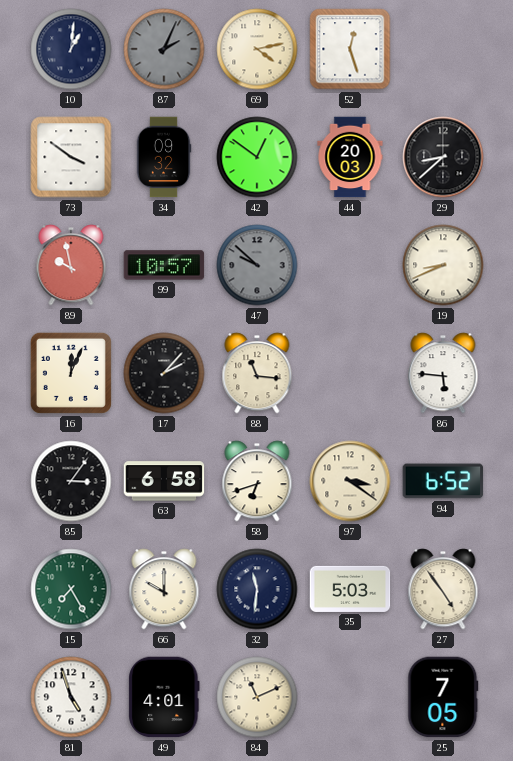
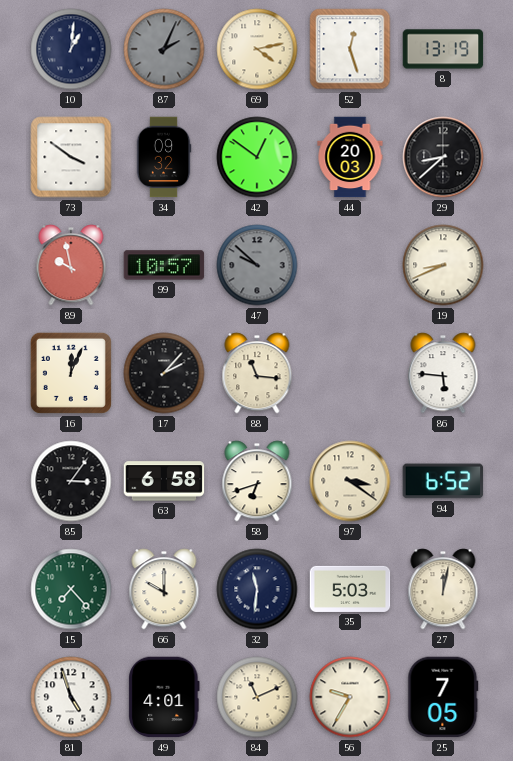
8: none -> 13:19
15: 7:25 -> 7:23
27: 4:54 -> 12:02
56: none -> 9:35
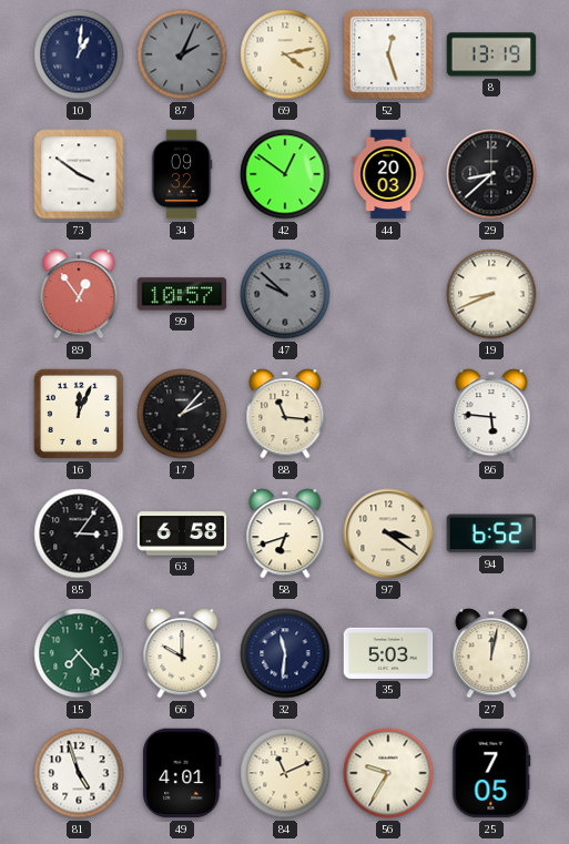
89: 9:58 -> 12:54
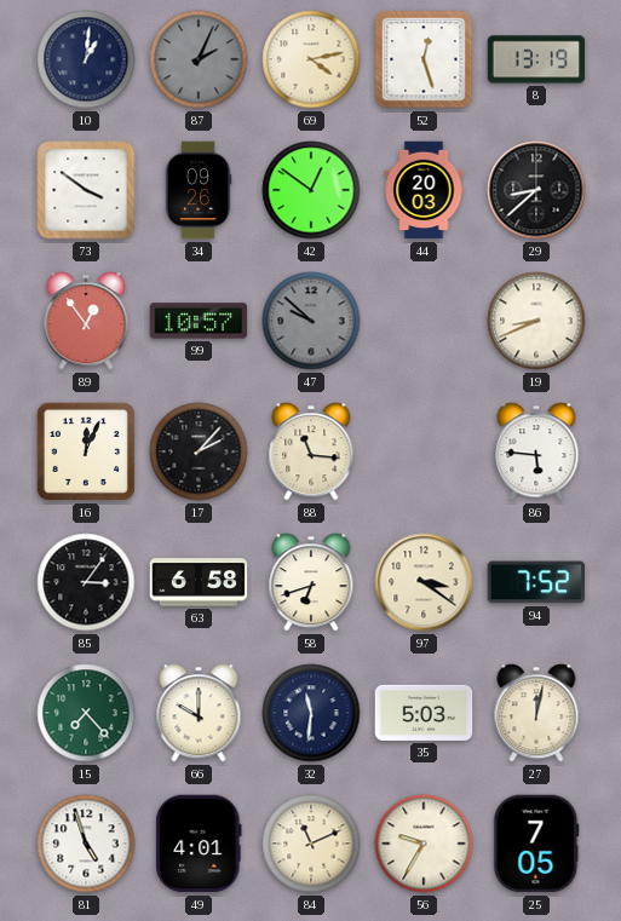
34: 09:32 -> 09:26
94: 6:52 -> 7:52
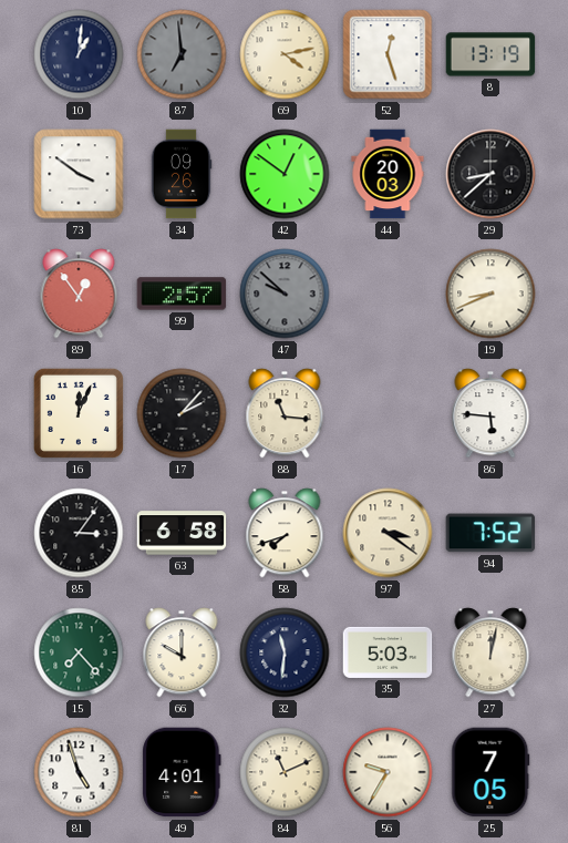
87: 2:04 -> 6:59
99: 10:57 -> 2:57
58: 6:42 -> 7:42
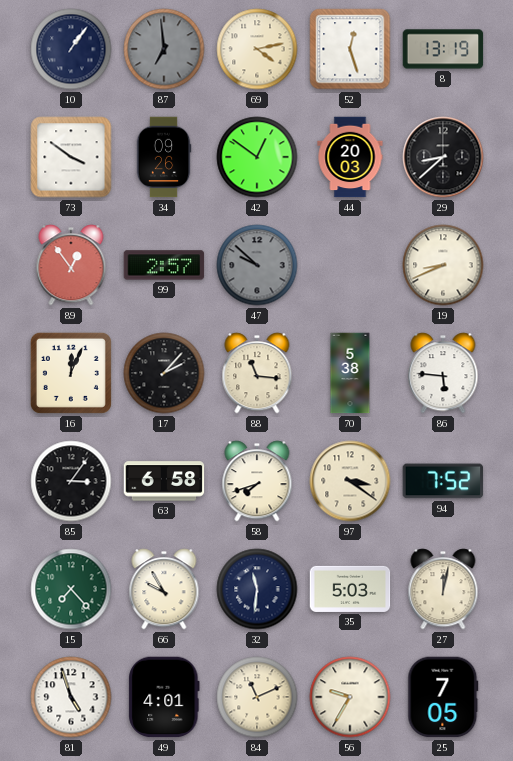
10: 1:01 -> 1:06
70: none -> 5:38
66: 10:00 -> 9:55
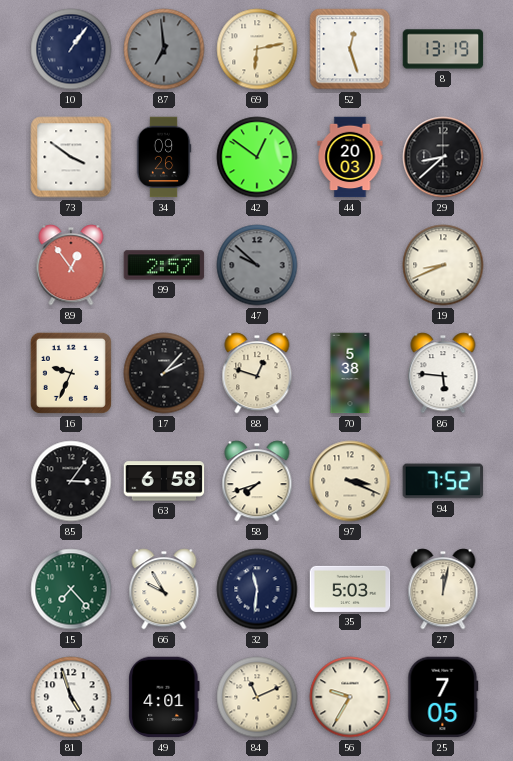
69: 4:13 -> 6:13
16: 12:04 -> 9:34
88: 11:16 -> 12:48
97: 3:21 -> 3:19
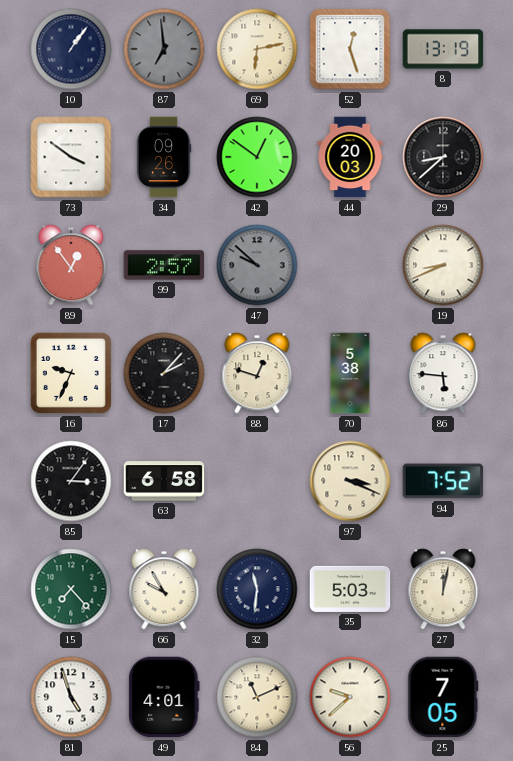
58: 7:42 -> none
56: 9:35 -> 9:38
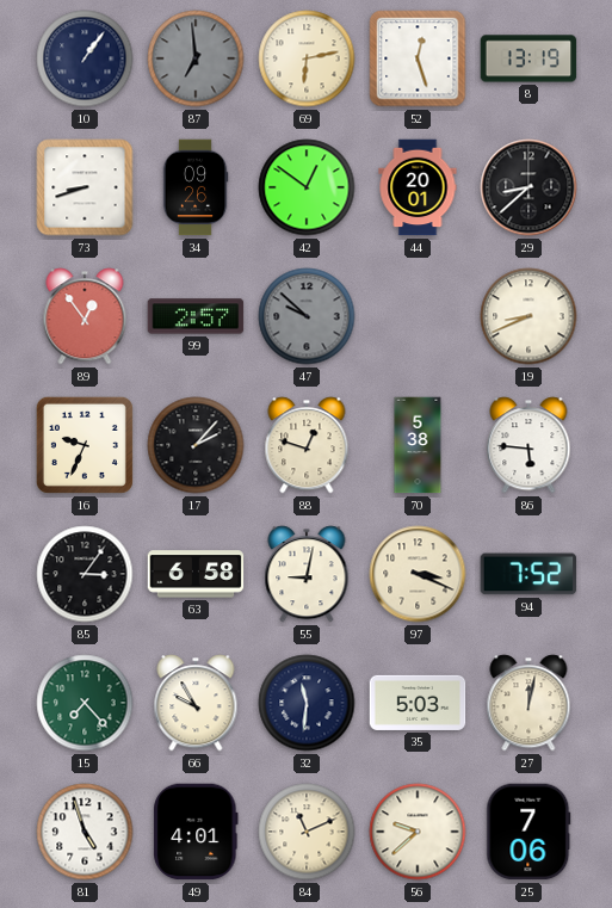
73: 3:51 -> 8:42
44: 20:03 -> 20:01
55: none -> 9:02
25: 7:05 -> 7:06
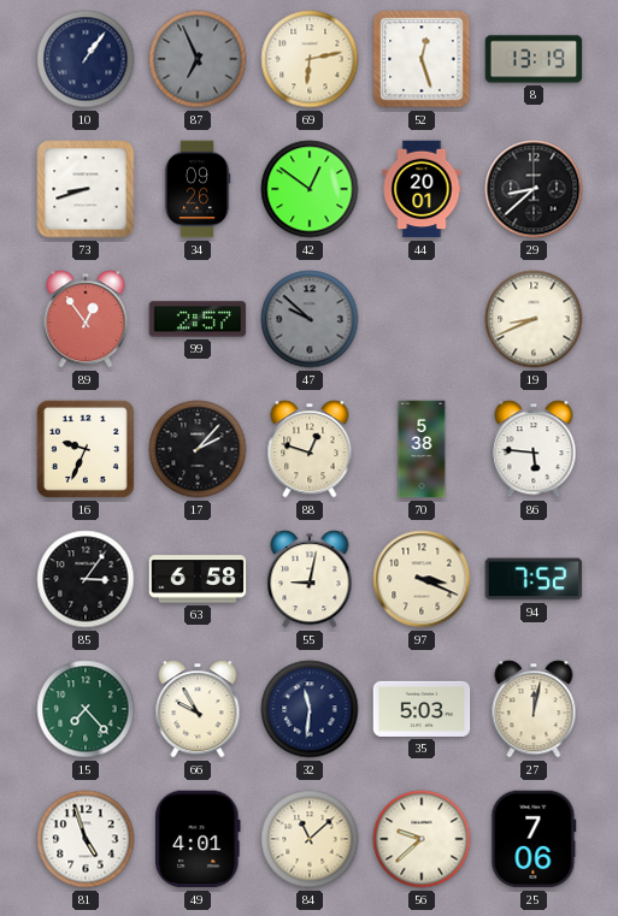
87: 6:59 -> 6:56
84: 11:11 -> 11:08
